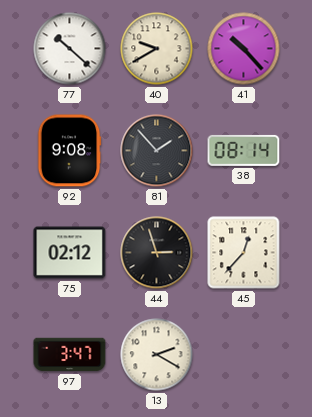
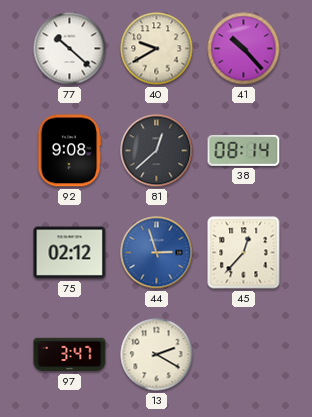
81: 1:53 -> 12:38
44 dial: black -> blue
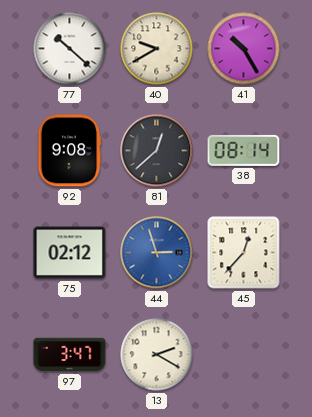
41: 10:23 -> 10:25
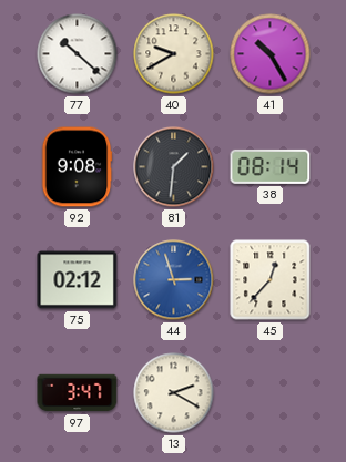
81: 12:38 -> 1:31
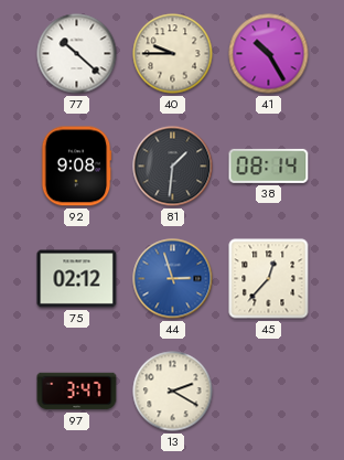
40: 9:40 -> 9:45
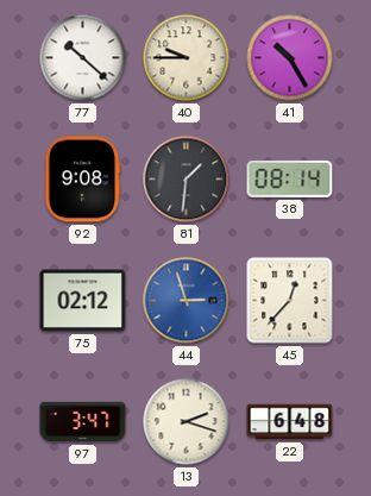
13: 2:20 -> 2:18
22: none -> 6:48
